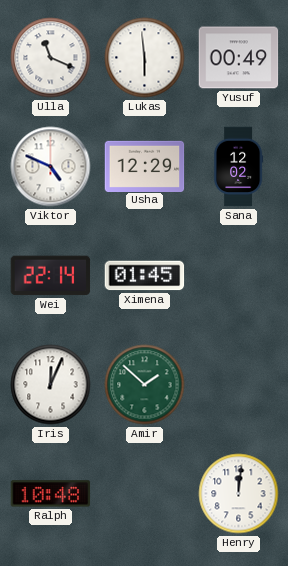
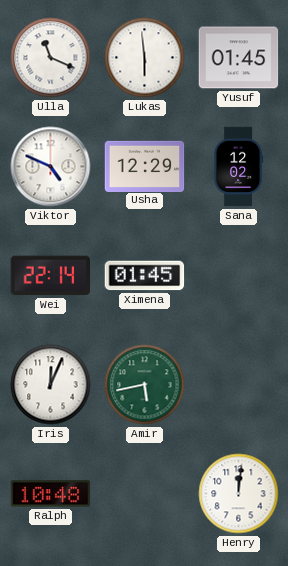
Yusuf: 00:49 -> 01:45
Amir: 1:52 -> 5:43
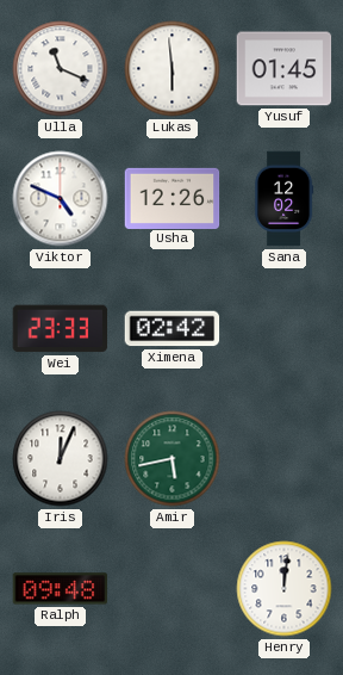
Usha: 12:29 -> 12:26
Wei: 22:14 -> 23:33
Ximena: 01:45 -> 02:42
Ralph: 10:48 -> 09:48
